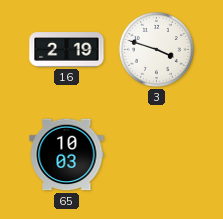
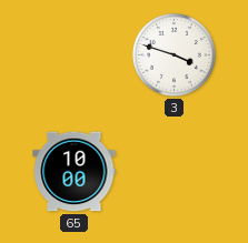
16: 2:19 -> none
65: 10:03 -> 10:00
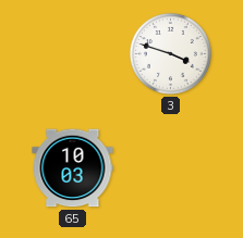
65: 10:00 -> 10:03
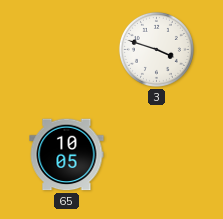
65: 10:03 -> 10:05
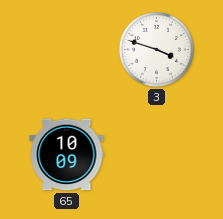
65: 10:05 -> 10:09
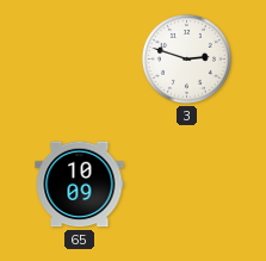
3: 3:48 -> 2:48
